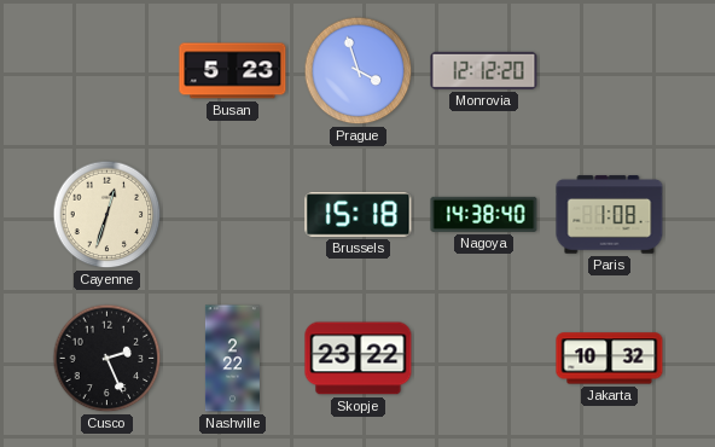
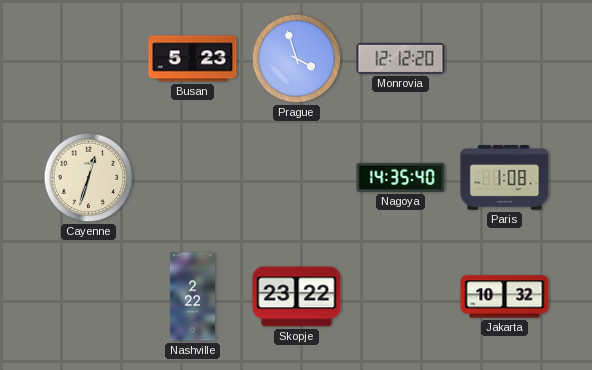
Brussels: 15:18 -> none
Nagoya: 14:38 -> 14:35
Cusco: 2:26 -> none
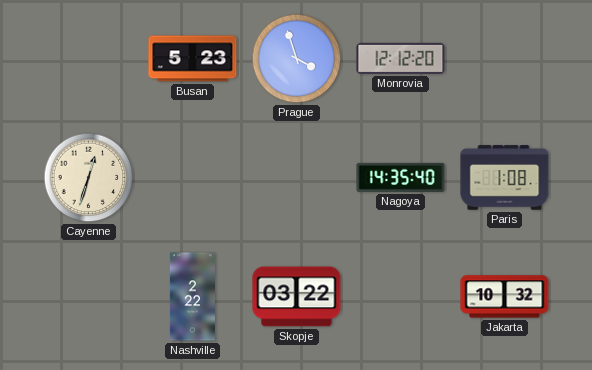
Skopje: 23:22 -> 03:22
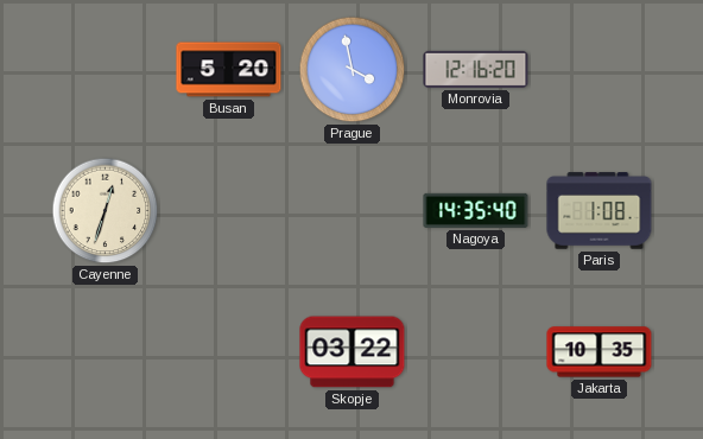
Busan: 5:23 -> 5:20
Prague: 3:57 -> 3:58
Monrovia: 12:12 -> 12:16
Nashville: 2:22 -> none
Jakarta: 10:32 -> 10:35
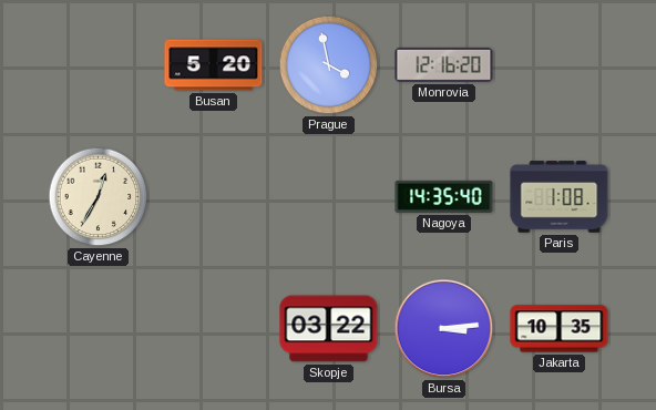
Cayenne: 12:33 -> 12:35
Bursa: none -> 3:14
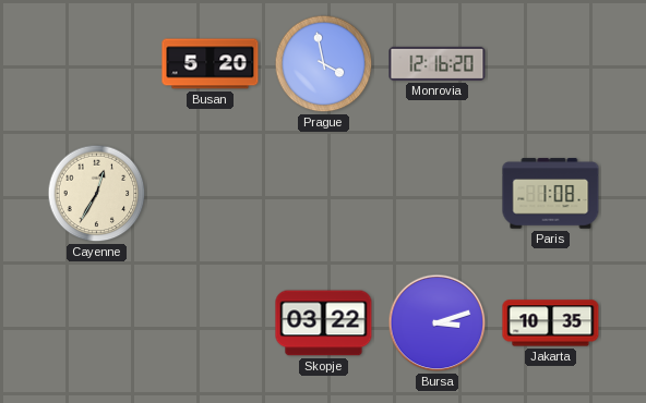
Nagoya: 14:35 -> none
Bursa: 3:14 -> 3:12
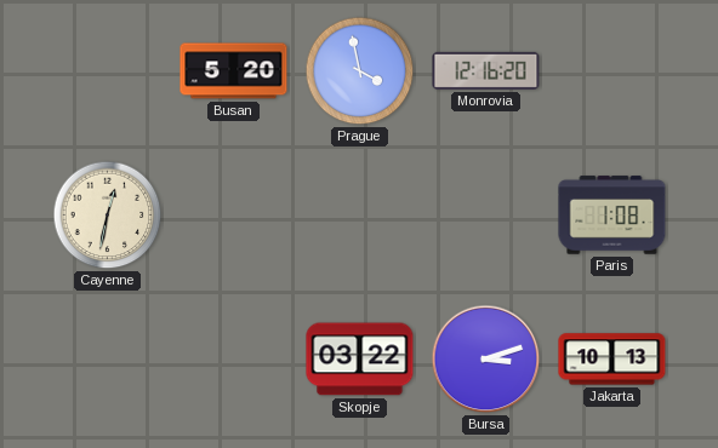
Cayenne: 12:35 -> 12:32
Jakarta: 10:35 -> 10:13
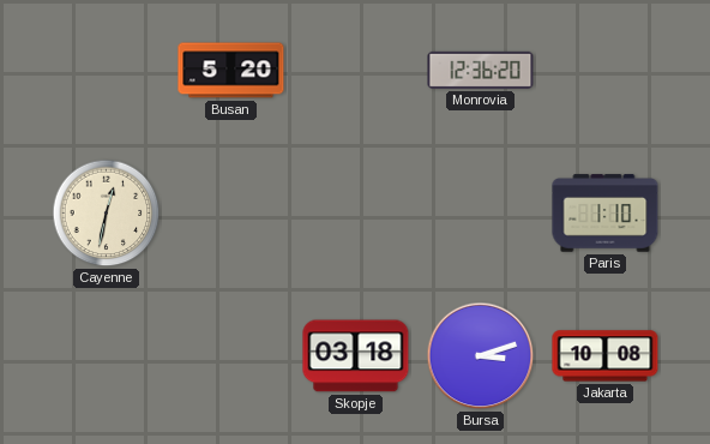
Prague: 3:58 -> none
Monrovia: 12:16 -> 12:36
Paris: 1:08 -> 1:10
Skopje: 03:22 -> 03:18
Jakarta: 10:13 -> 10:08
